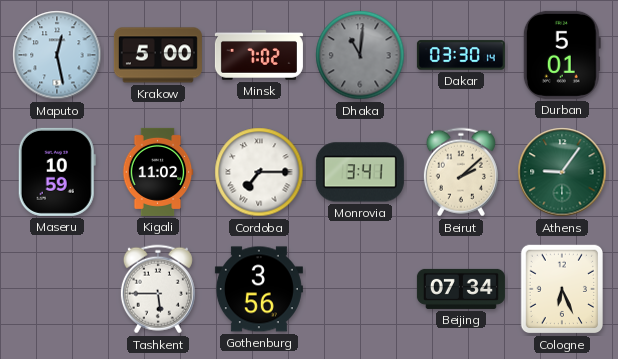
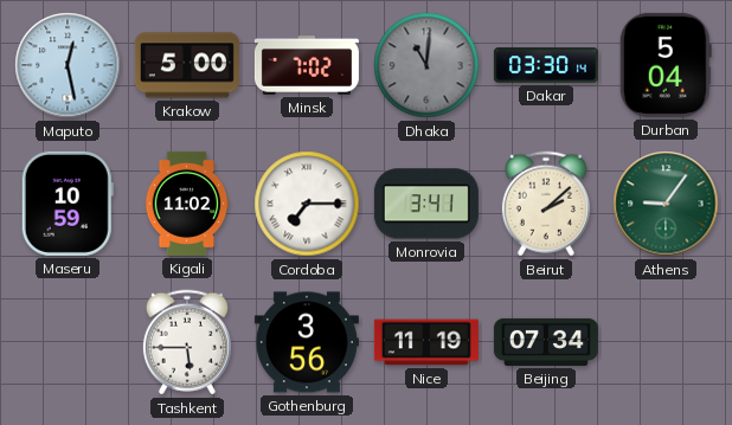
Durban: 5:01 -> 5:04
Nice: none -> 11:19
Cologne: 6:26 -> none
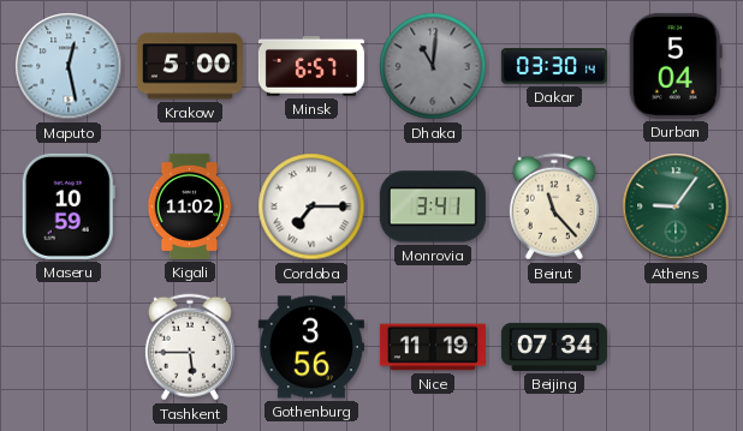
Minsk: 7:02 -> 6:57
Beirut: 2:08 -> 11:23
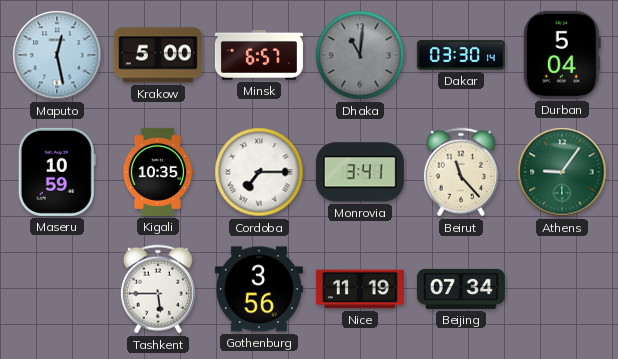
Kigali: 11:02 -> 10:35
